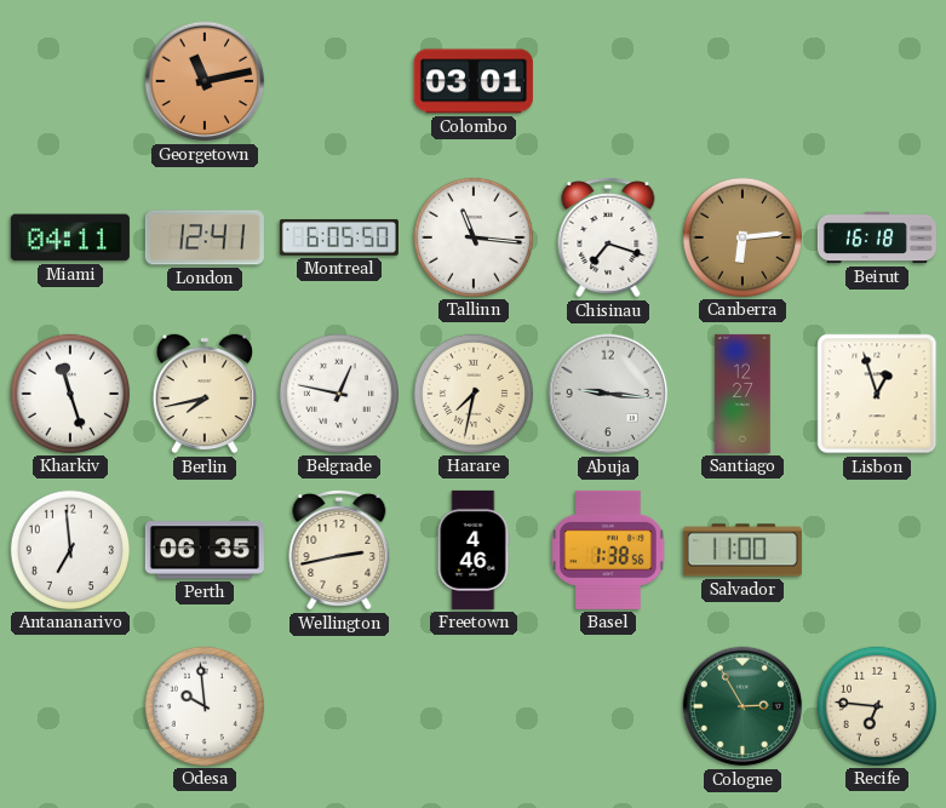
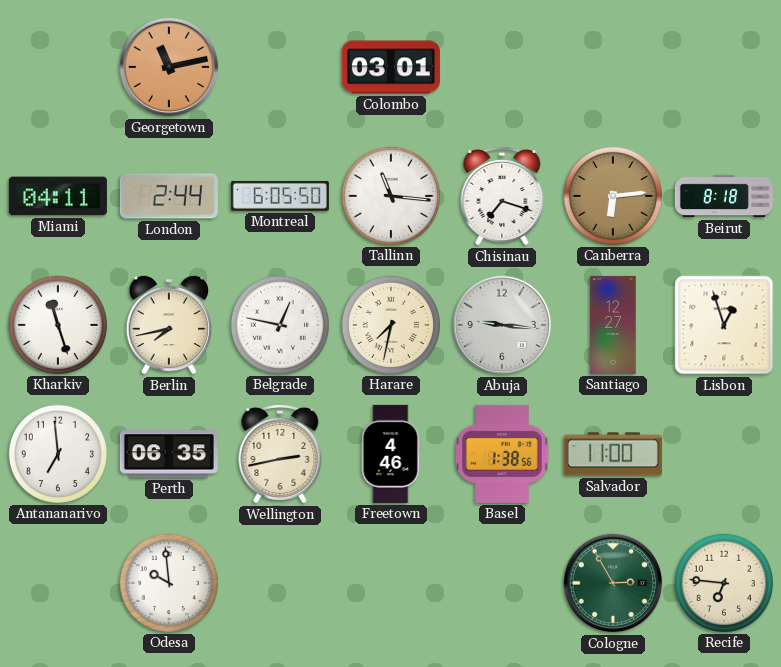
London: 12:41 -> 2:44
Beirut: 16:18 -> 8:18
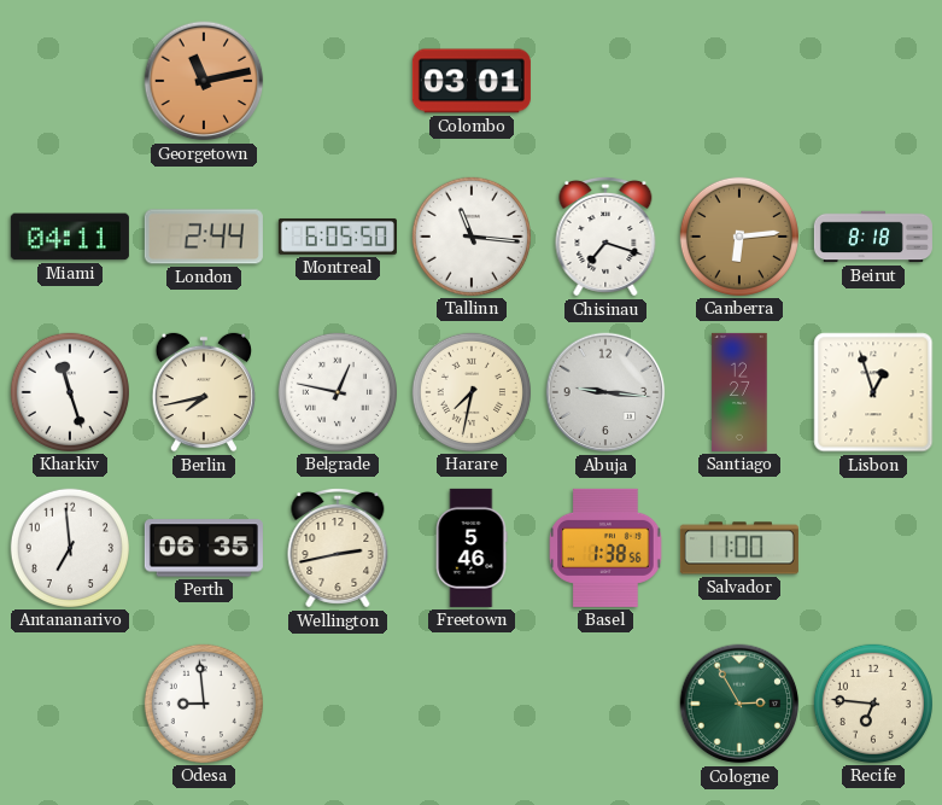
Freetown: 4:46 -> 5:46
Odesa: 9:59 -> 8:59
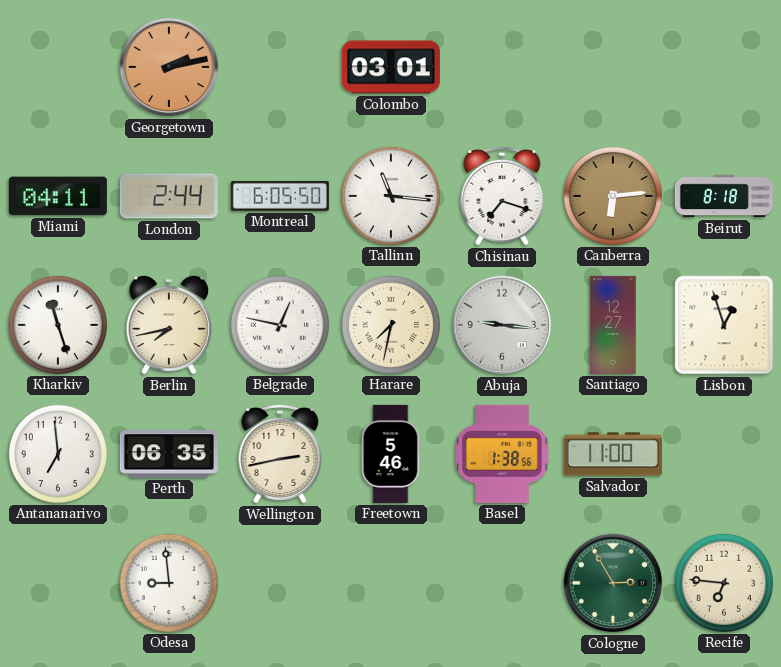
Georgetown: 11:13 -> 2:13
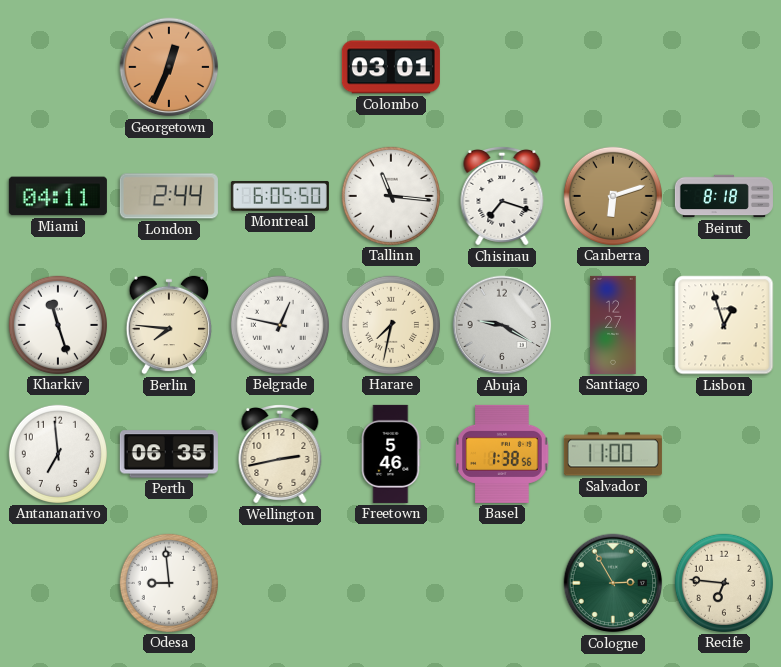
Georgetown: 2:13 -> 12:34
Canberra: 6:14 -> 6:12
Berlin: 7:43 -> 7:46
Abuja: 9:16 -> 9:20
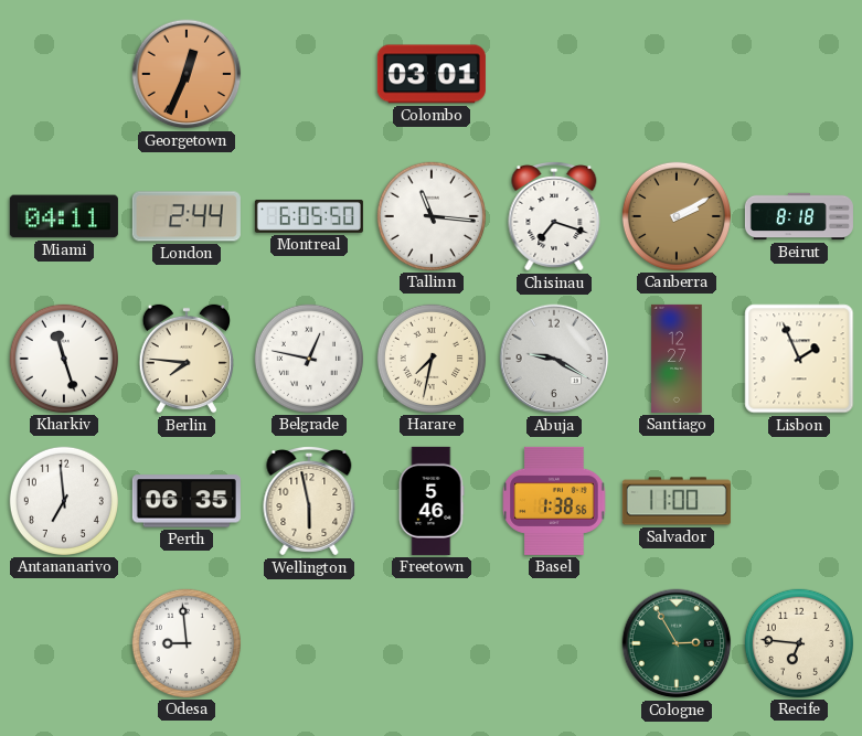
Canberra: 6:12 -> 2:10
Lisbon: 12:57 -> 1:56
Wellington: 2:43 -> 5:58
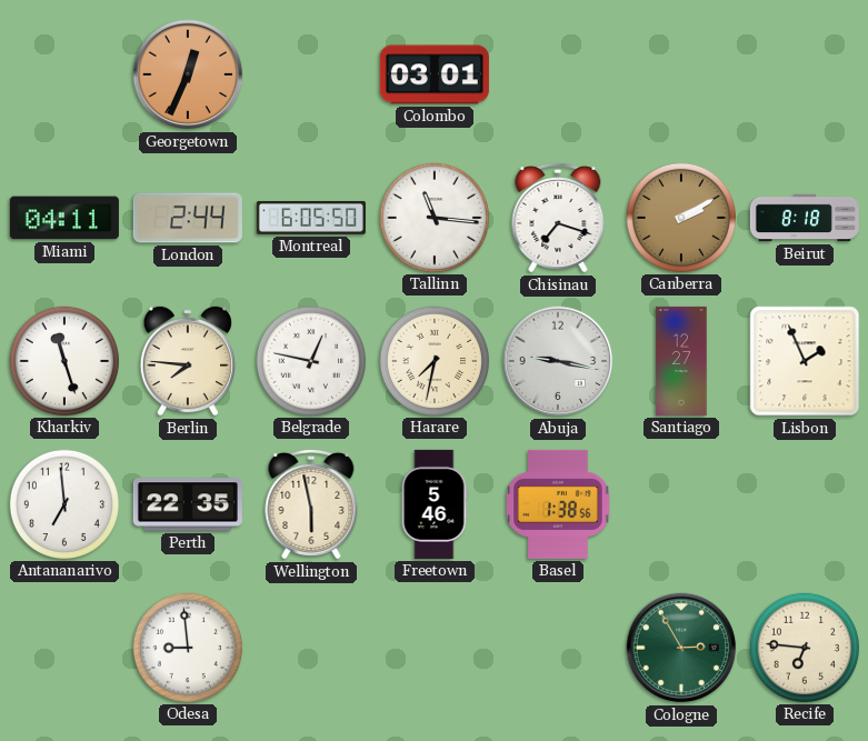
Abuja: 9:20 -> 9:17
Perth: 06:35 -> 22:35
Salvador: 11:00 -> none
